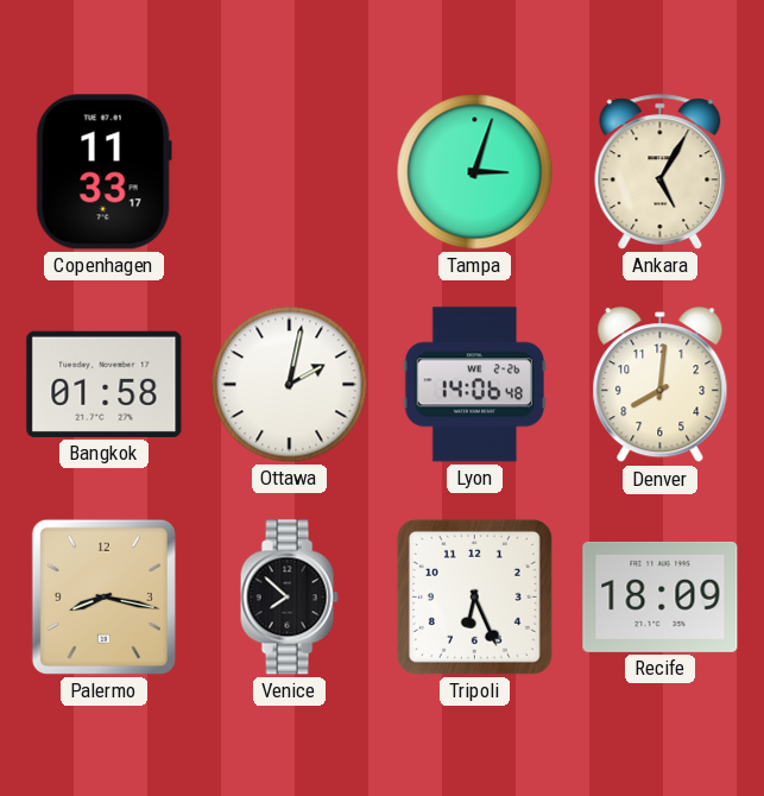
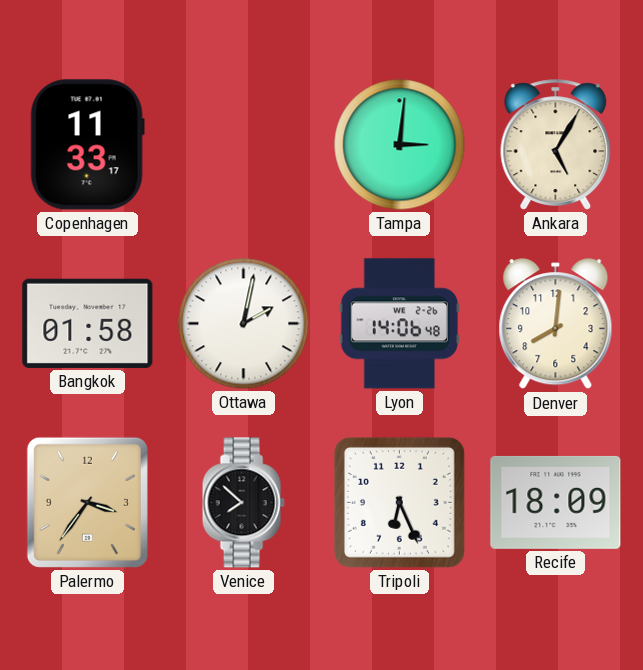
Tampa: 3:03 -> 3:01
Palermo: 8:17 -> 3:36
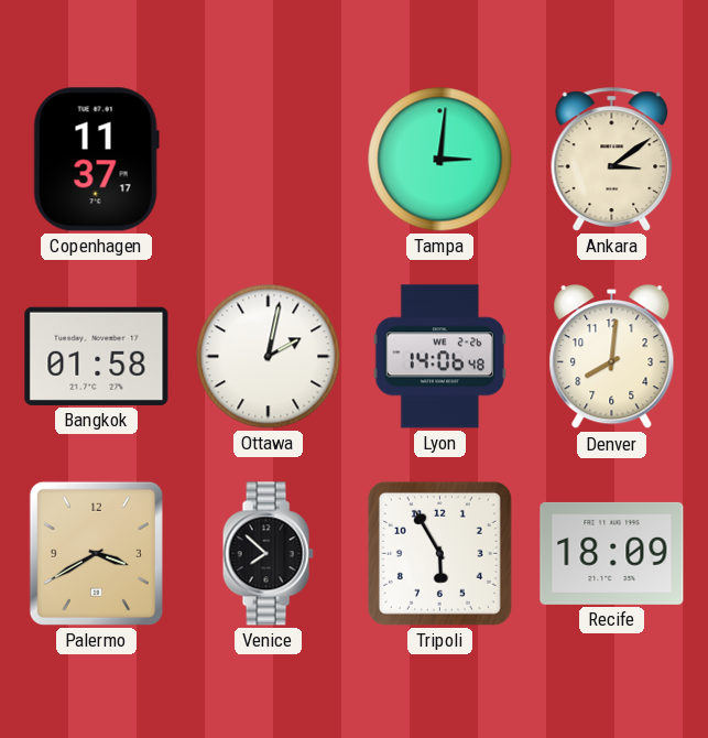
Copenhagen: 11:33 -> 11:37
Ankara: 5:05 -> 3:09
Palermo: 3:36 -> 3:40
Tripoli: 6:26 -> 5:55
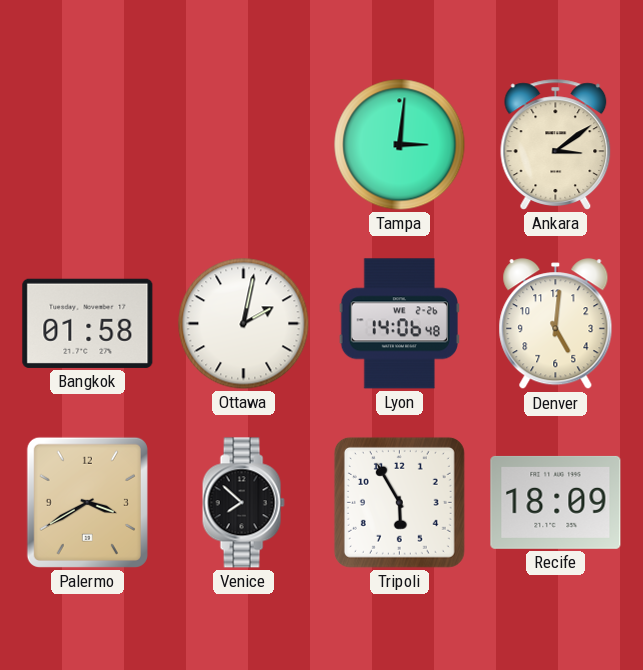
Copenhagen: 11:37 -> none
Denver: 8:01 -> 5:01
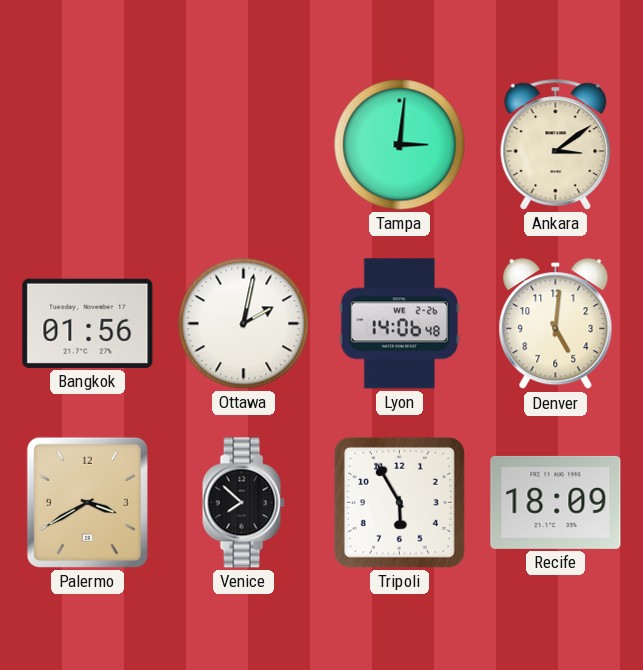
Bangkok: 01:58 -> 01:56
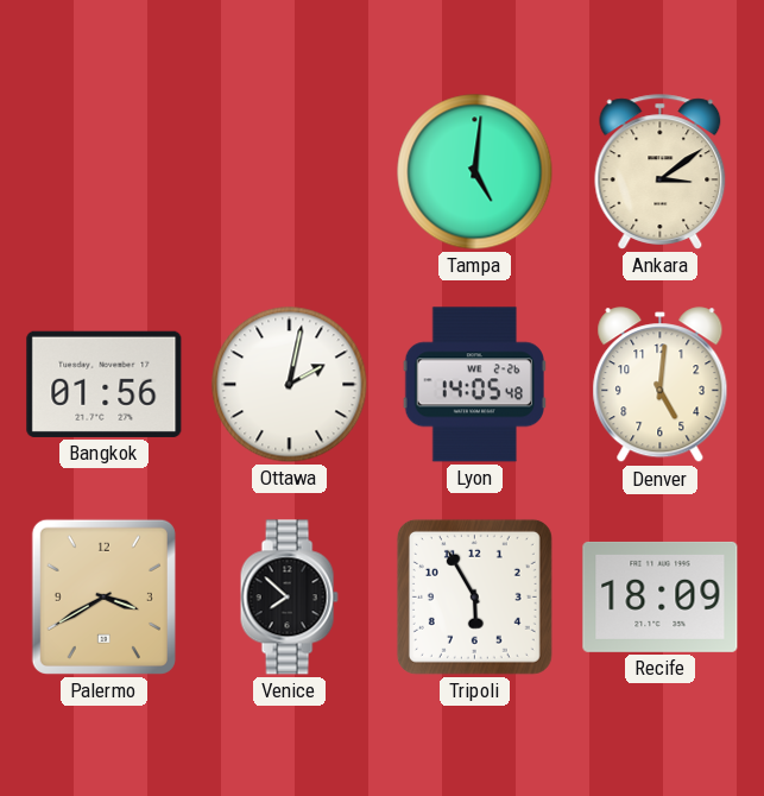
Tampa: 3:01 -> 5:01
Lyon: 14:06 -> 14:05
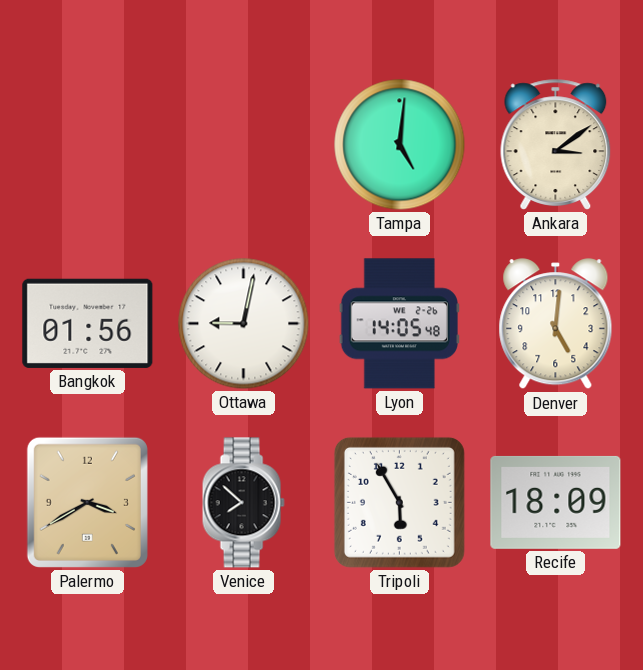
Ottawa: 2:02 -> 9:02
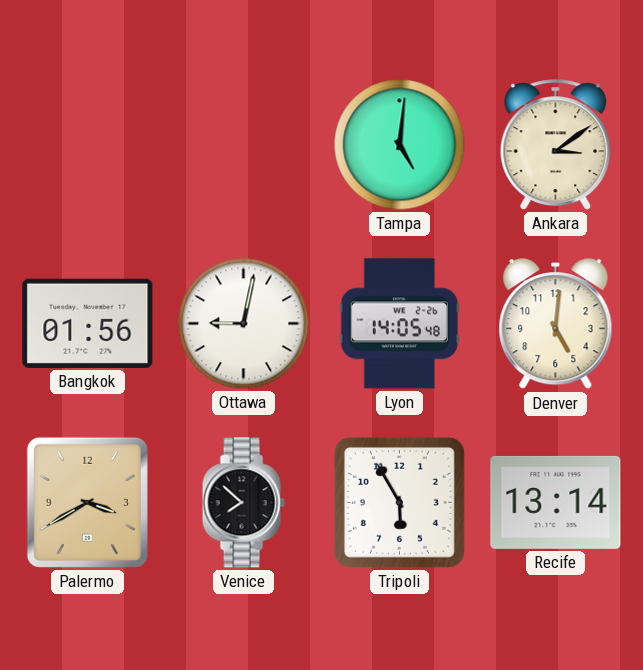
Recife: 18:09 -> 13:14
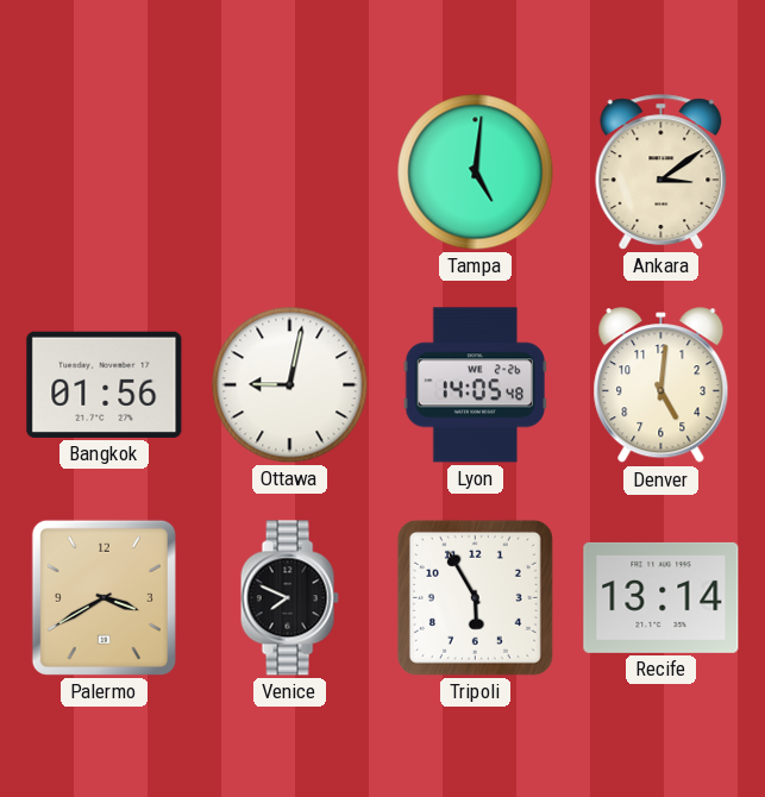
Venice: 7:52 -> 7:49
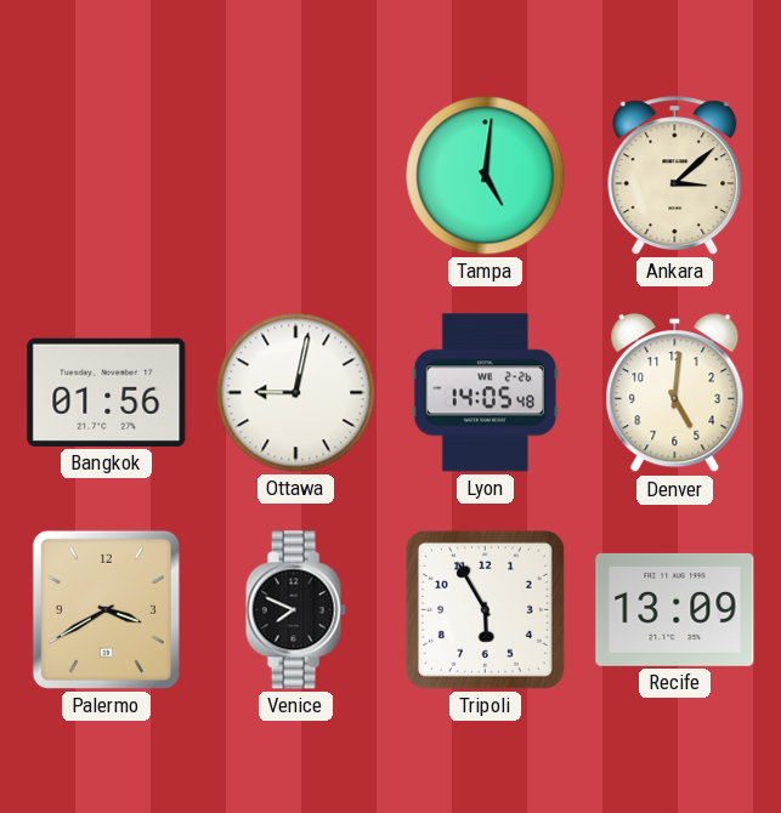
Ankara: 3:09 -> 3:08
Recife: 13:14 -> 13:09
